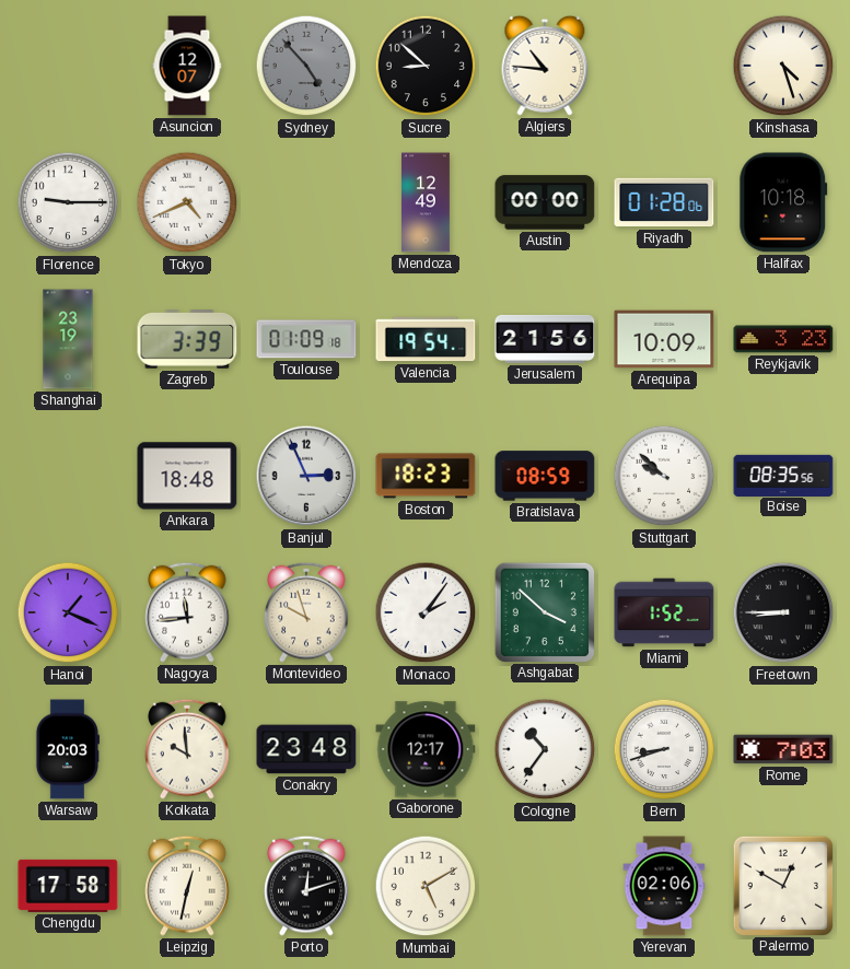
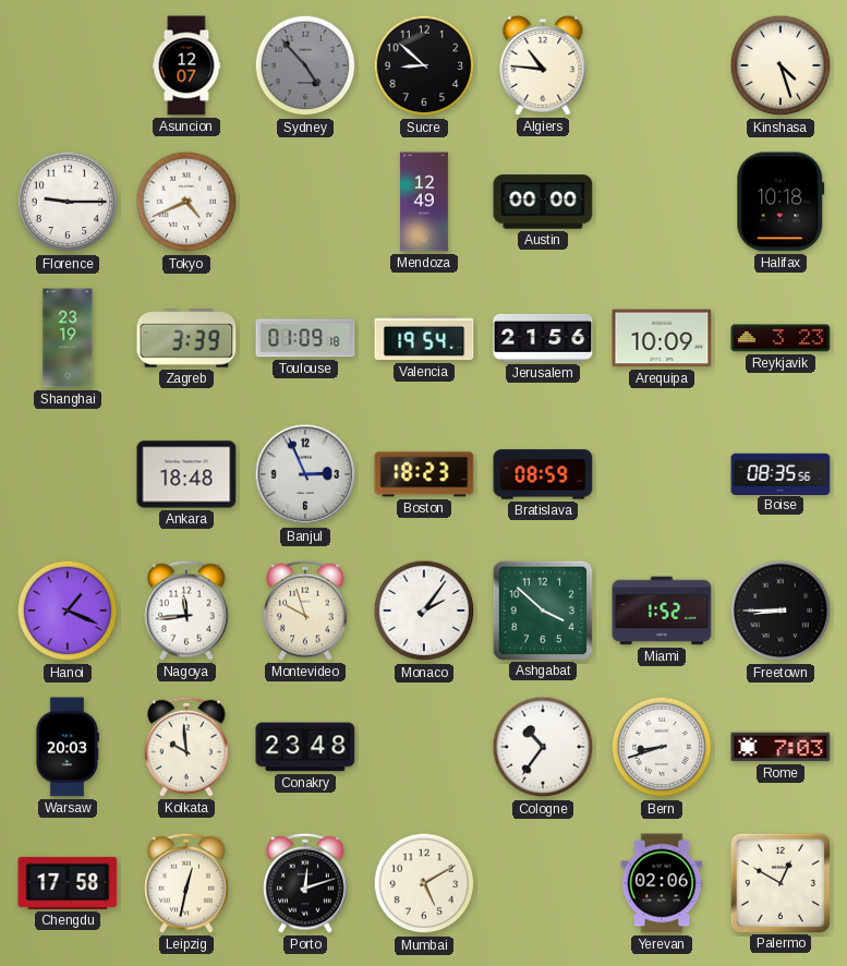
Riyadh: 01:28 -> none
Stuttgart: 9:52 -> none
Gaborone: 12:17 -> none
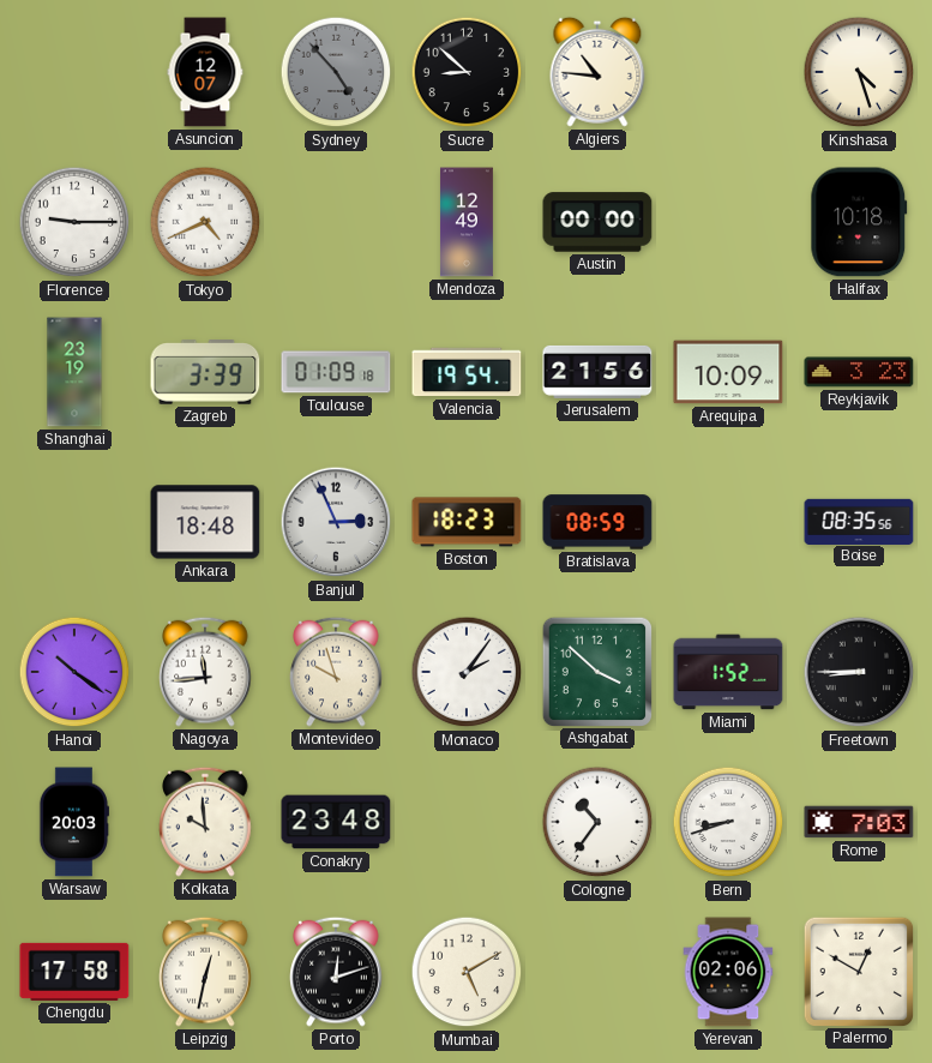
Hanoi: 1:19 -> 10:21
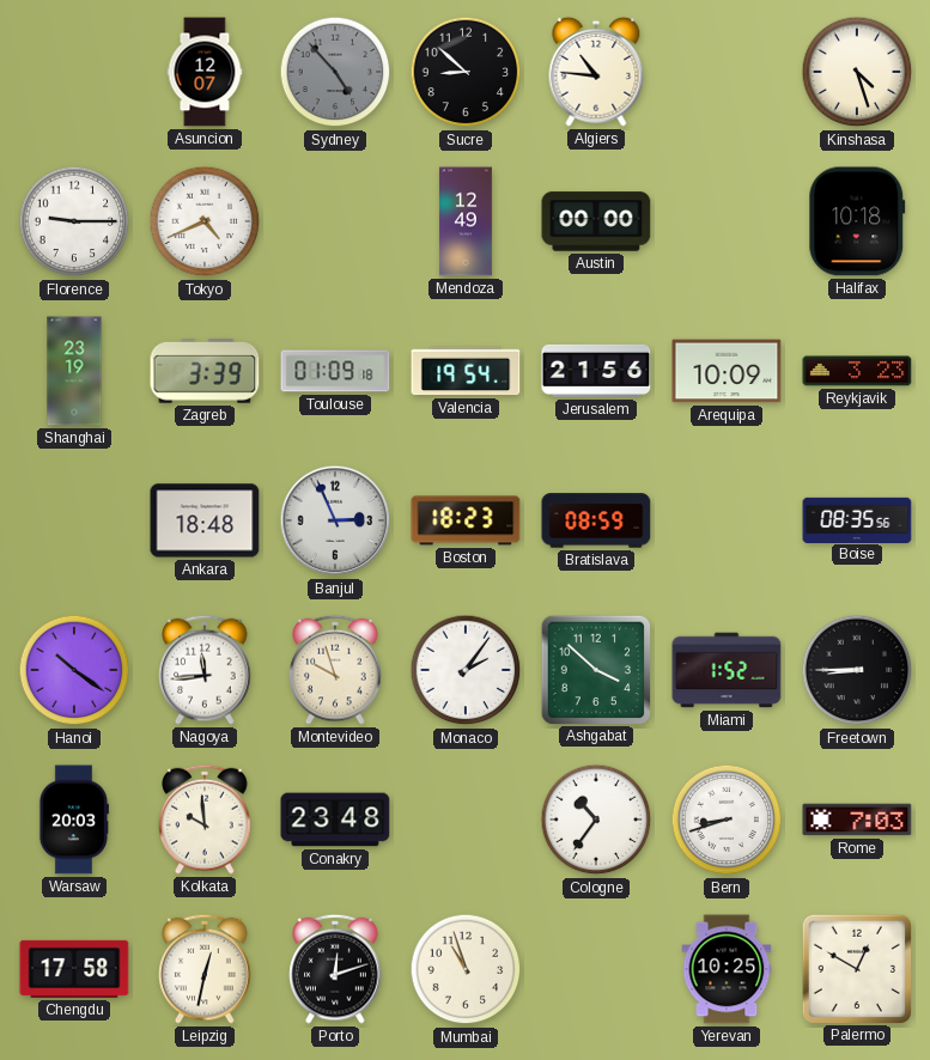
Mumbai: 5:10 -> 10:57
Yerevan: 02:06 -> 10:25
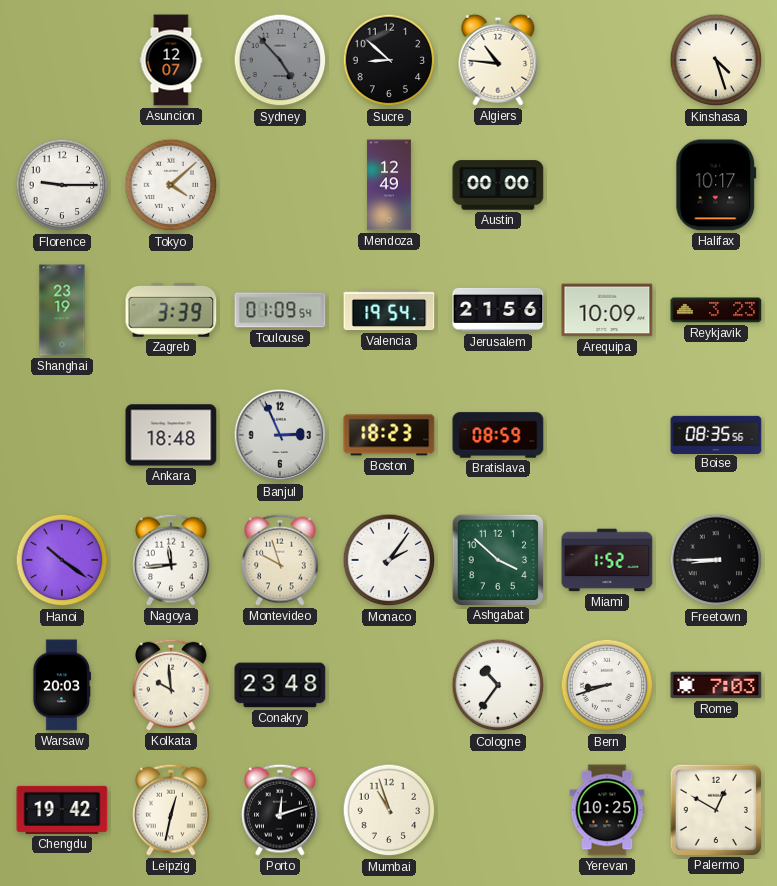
Tokyo: 4:41 -> 4:08
Halifax: 10:18 -> 10:17
Toulouse: 01:09:18 -> 01:09:54
Chengdu: 17:58 -> 19:42
